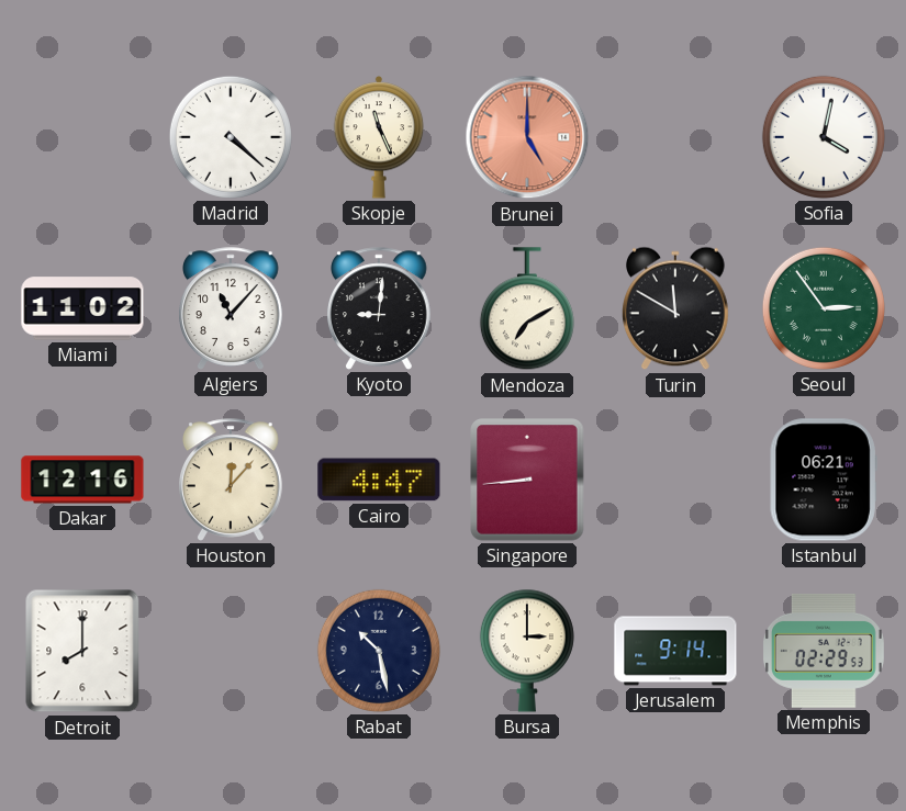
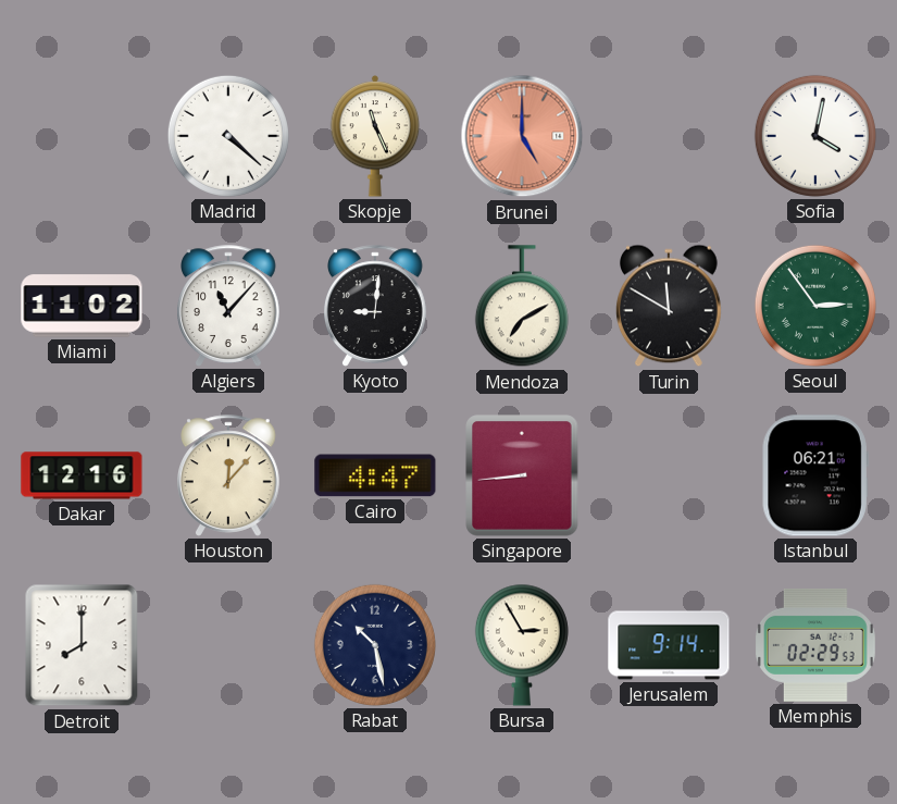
Bursa: 3:00 -> 2:55
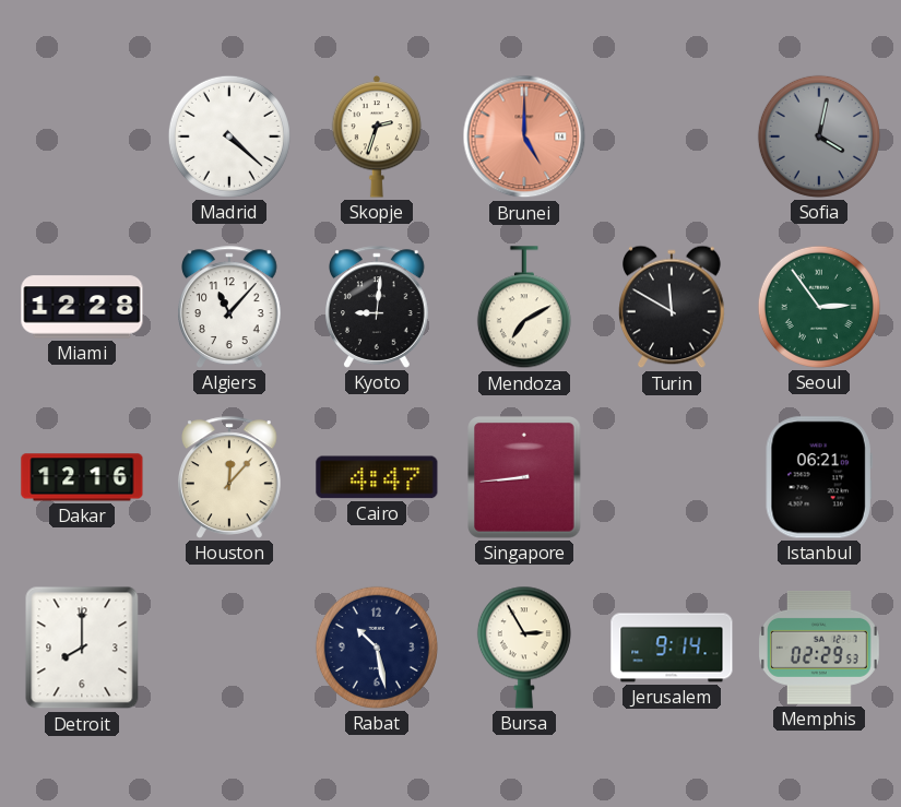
Skopje: 11:26 -> 2:33
Sofia dial: white -> grey
Miami: 11:02 -> 12:28
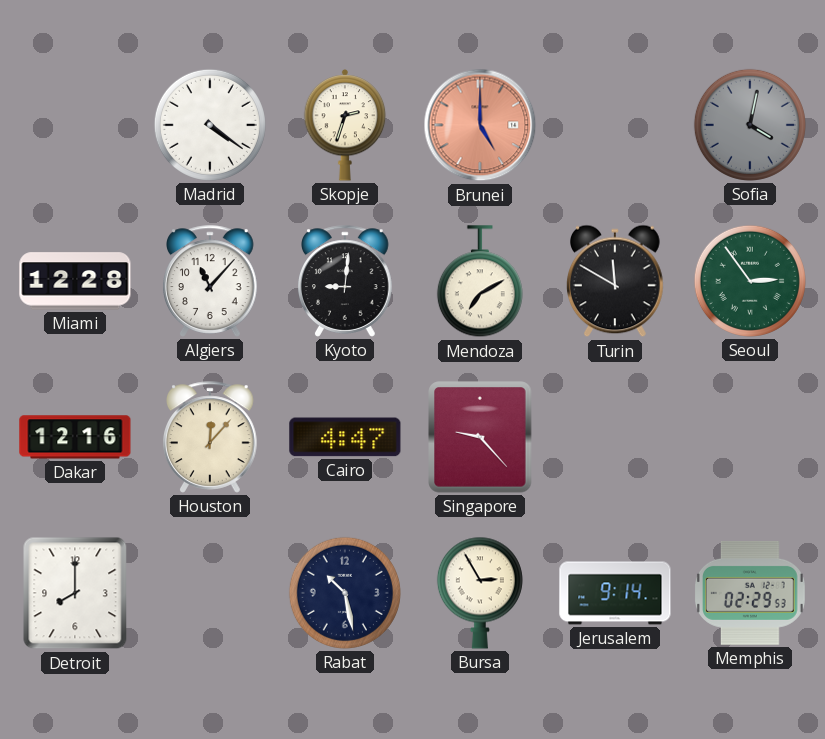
Madrid: 4:22 -> 4:21
Singapore: 8:44 -> 9:23
Istanbul: 06:21 -> none
